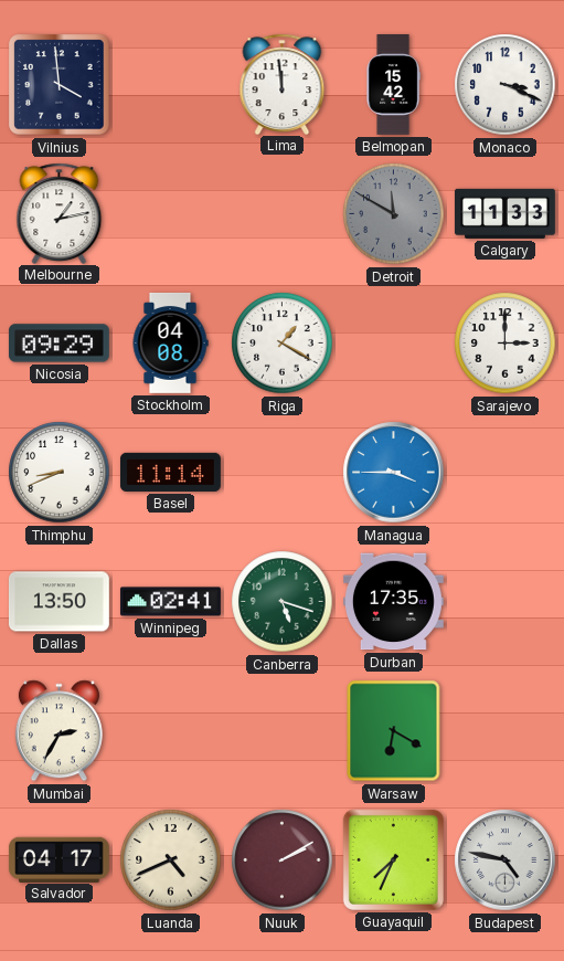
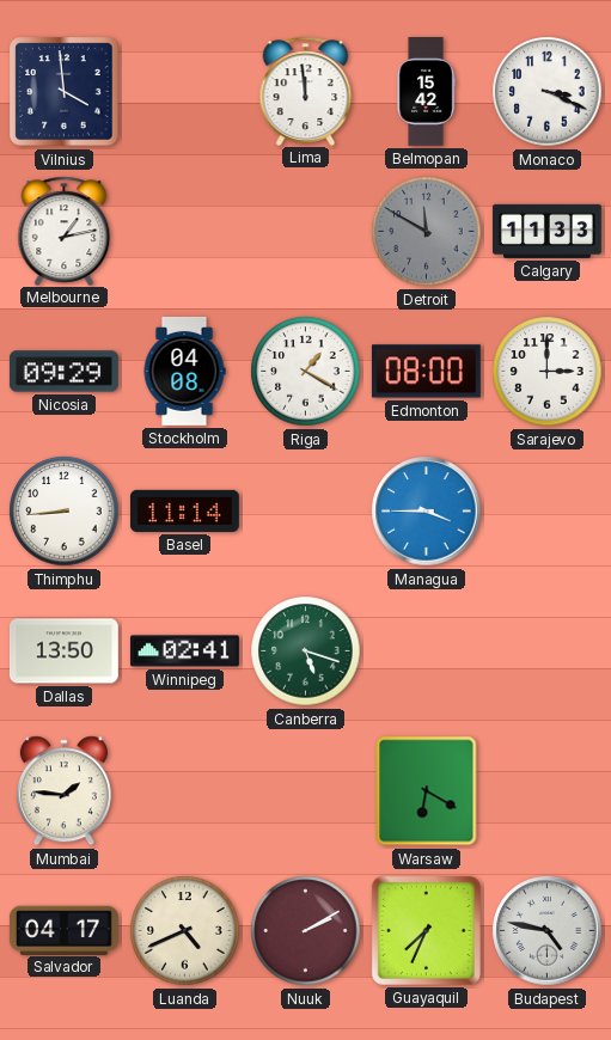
Edmonton: none -> 08:00
Thimphu: 8:41 -> 8:44
Durban: 17:35 -> none
Mumbai: 2:35 -> 1:46
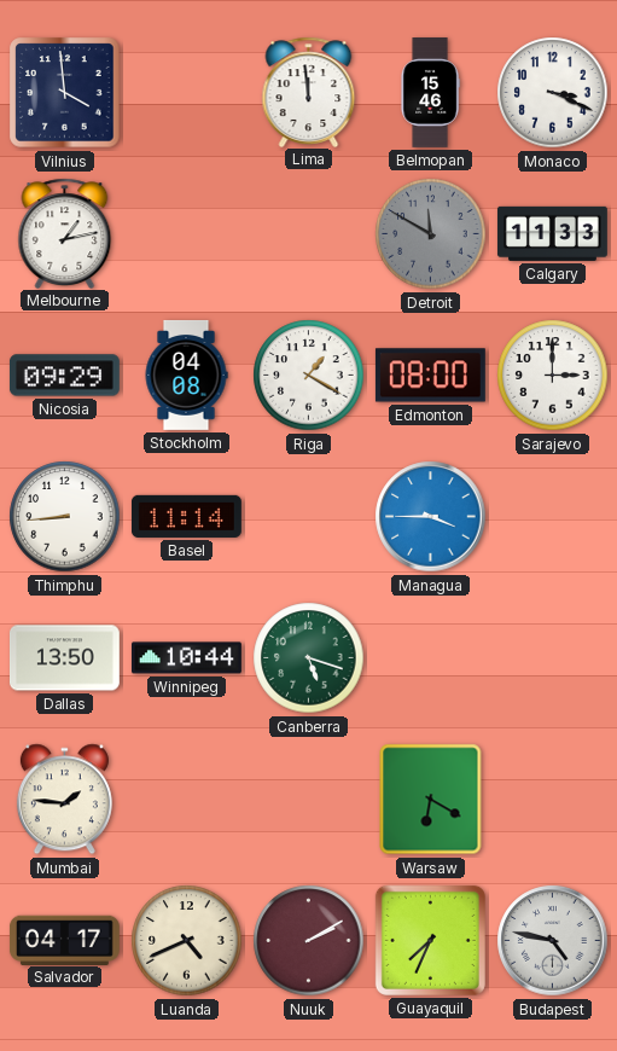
Belmopan: 15:42 -> 15:46
Winnipeg: 02:41 -> 10:44
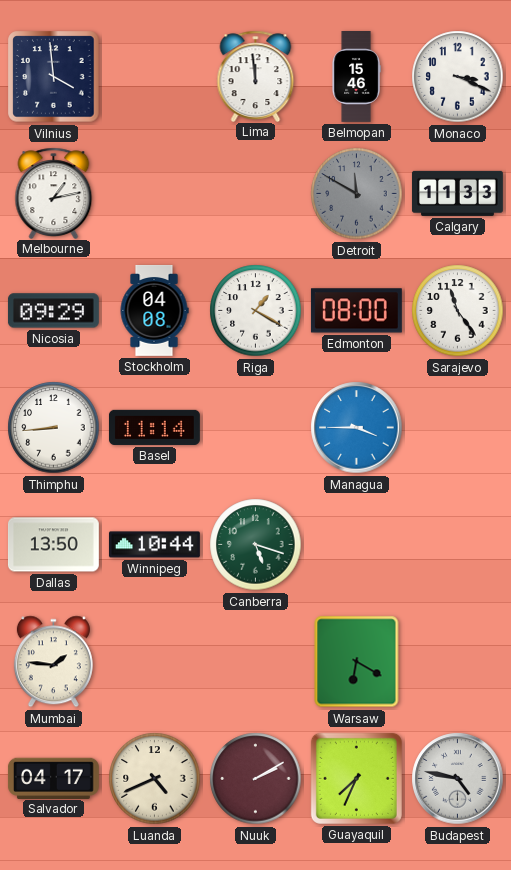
Sarajevo: 3:00 -> 11:24
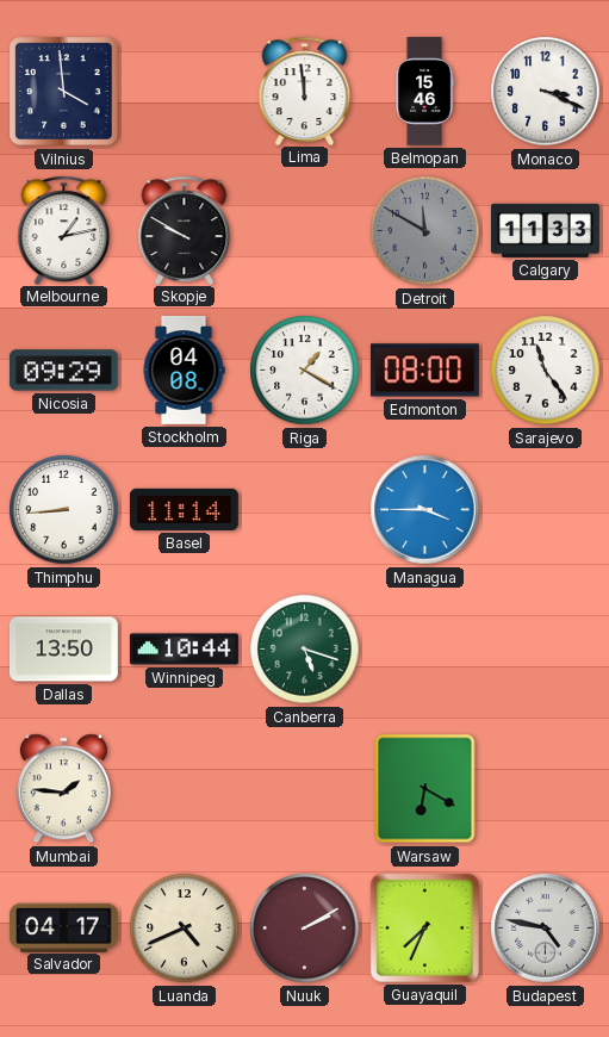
Skopje: none -> 9:50
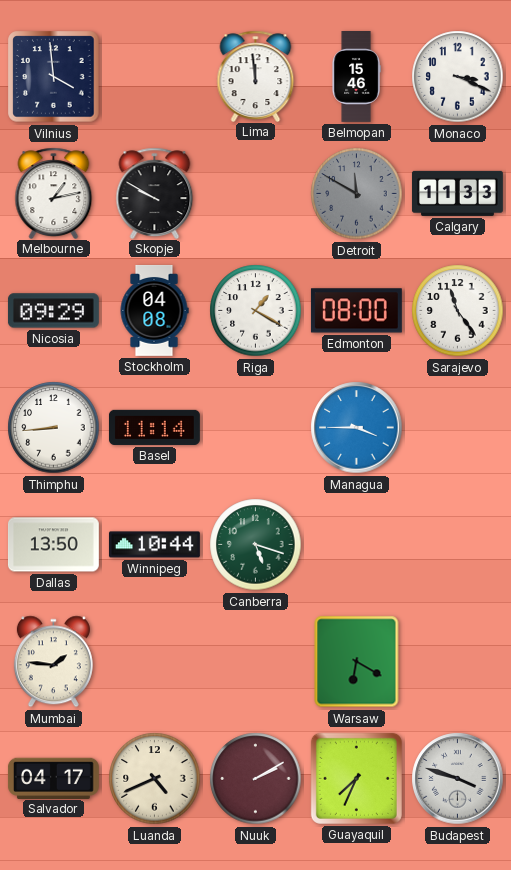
Budapest: 4:47 -> 3:48
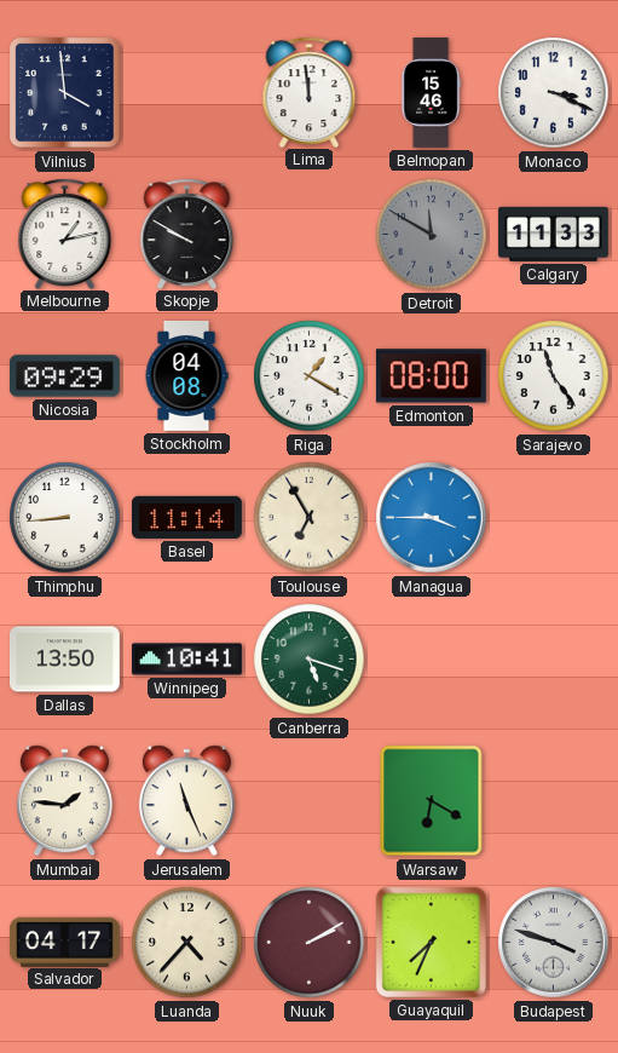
Toulouse: none -> 6:55
Winnipeg: 10:44 -> 10:41
Jerusalem: none -> 11:26
Luanda: 4:41 -> 4:37
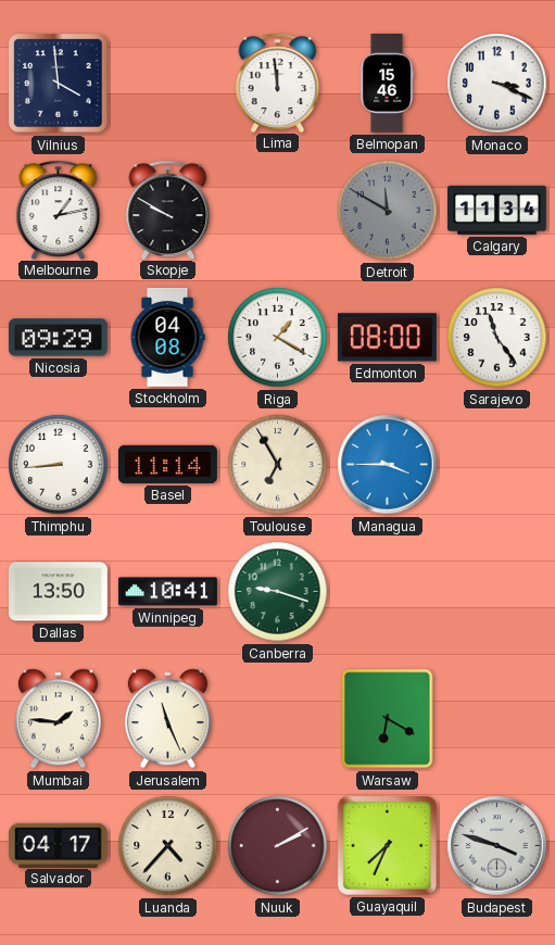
Calgary: 11:33 -> 11:34
Canberra: 5:18 -> 9:18
